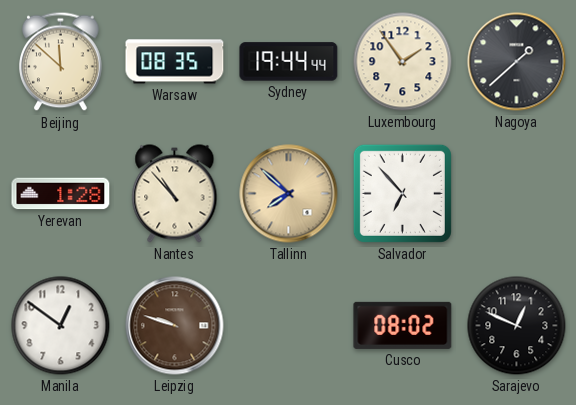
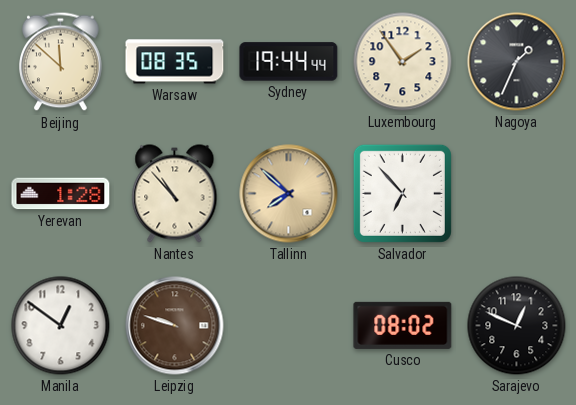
Nagoya: 1:38 -> 1:34
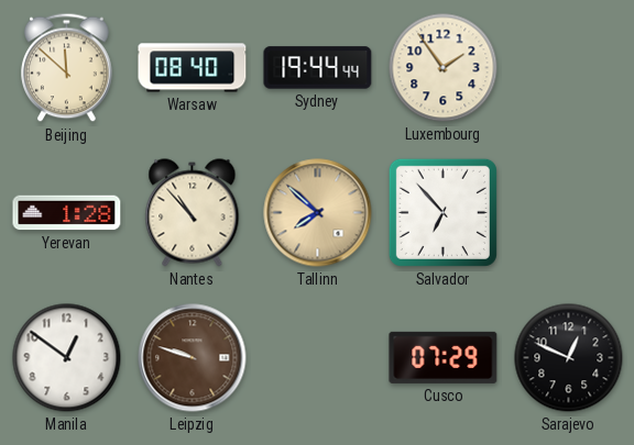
Warsaw: 08:35 -> 08:40
Nagoya: 1:34 -> none
Cusco: 08:02 -> 07:29
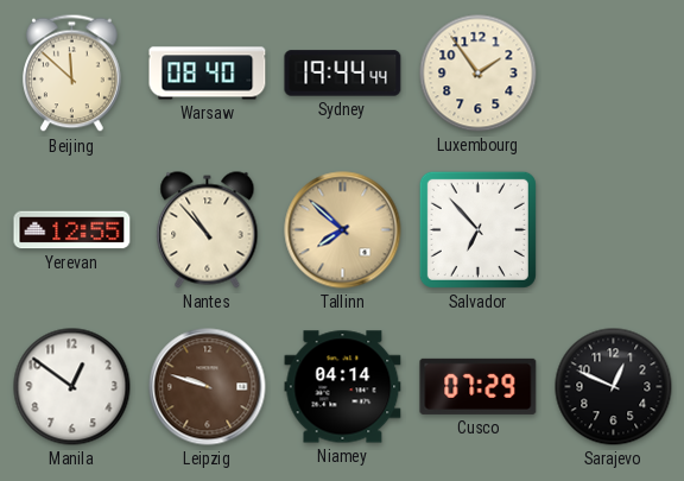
Yerevan: 1:28 -> 12:55
Niamey: none -> 04:14
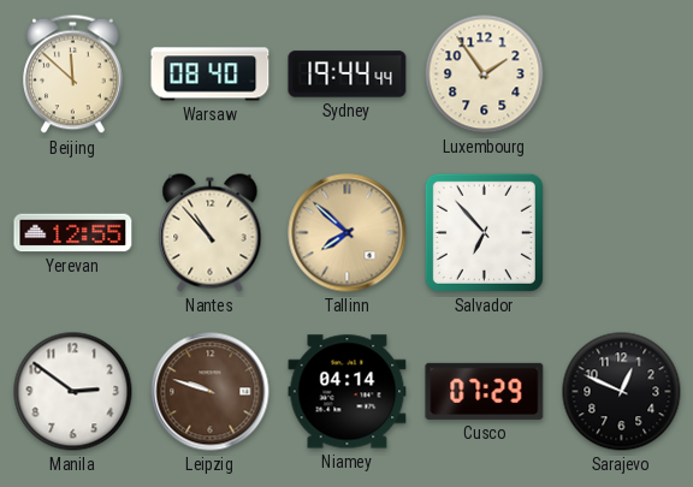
Manila: 12:51 -> 2:51
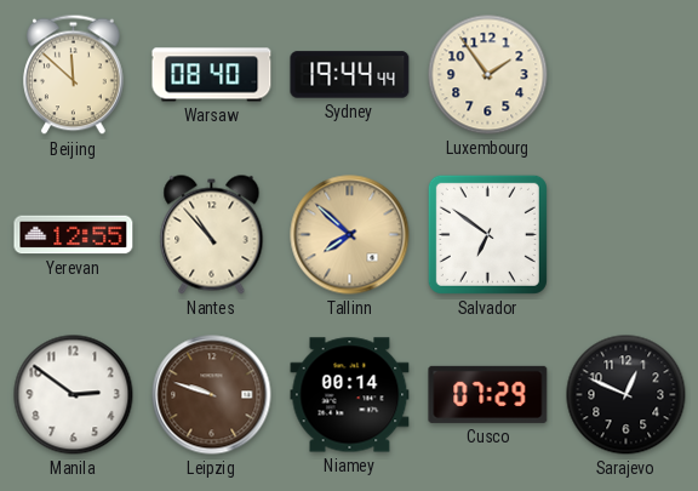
Salvador: 6:53 -> 6:51
Niamey: 04:14 -> 00:14
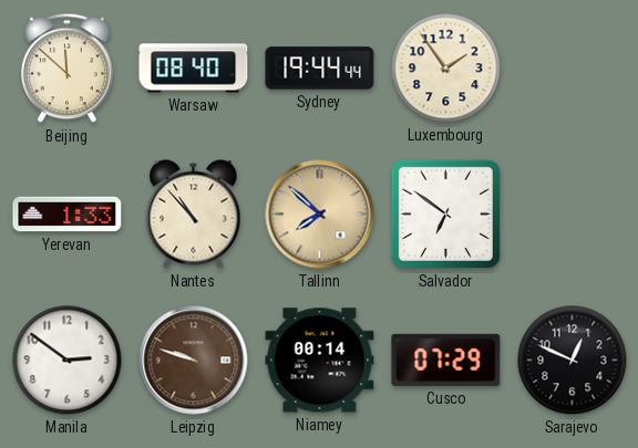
Yerevan: 12:55 -> 1:33
